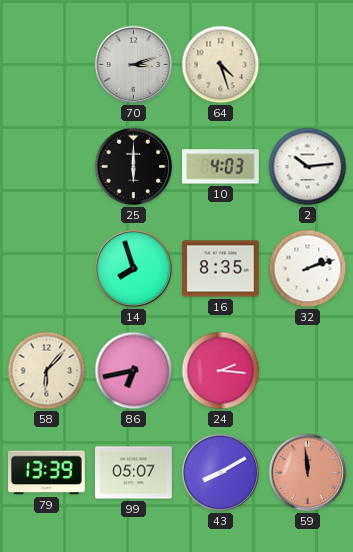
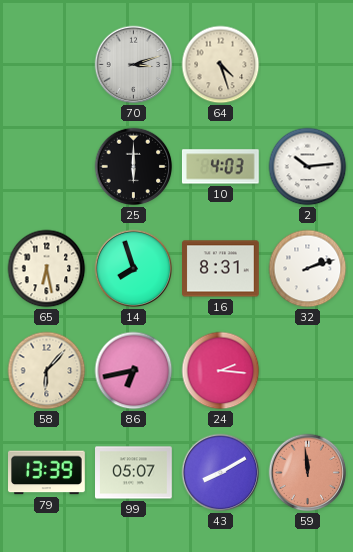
65: none -> 6:28
16: 8:35 -> 8:31
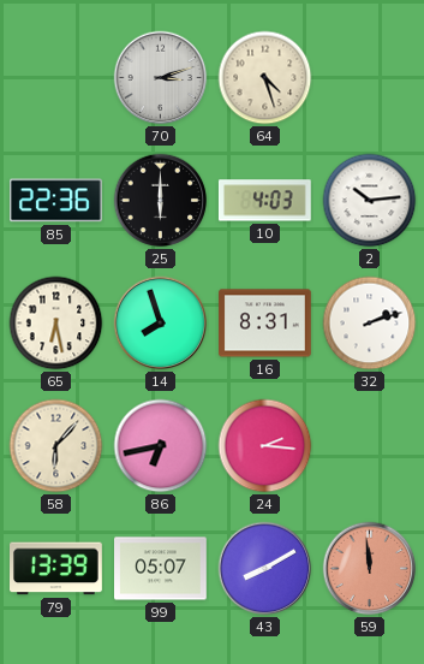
85: none -> 22:36
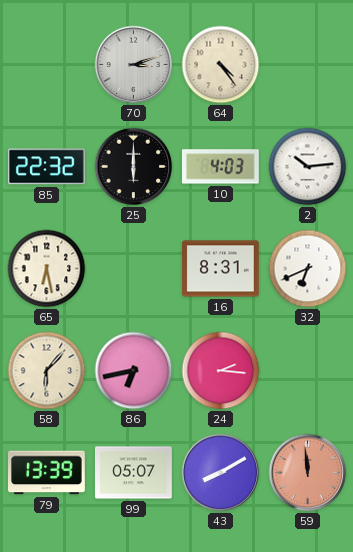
64: 4:27 -> 4:24
85: 22:36 -> 22:32
14: 7:57 -> none
32: 2:12 -> 6:41
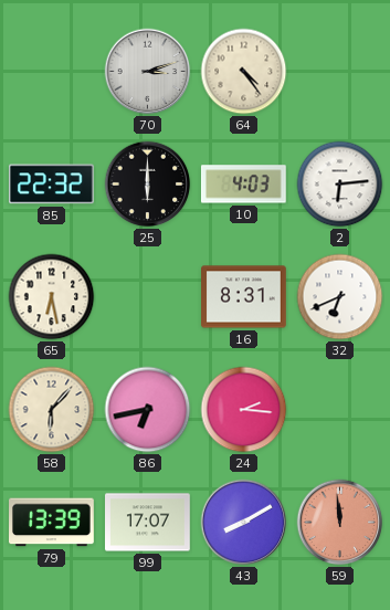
2: 10:14 -> 6:14
99: 05:07 -> 17:07
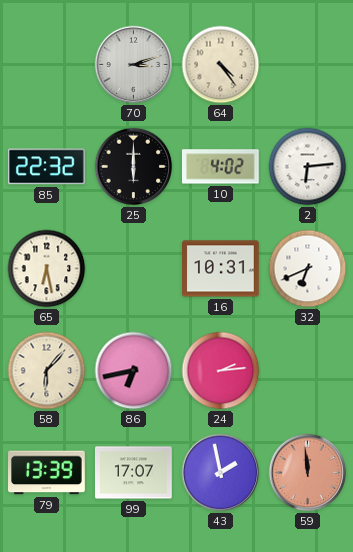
10: 4:03 -> 4:02
16: 8:31 -> 10:31
24: 2:16 -> 2:14
43: 8:10 -> 1:58
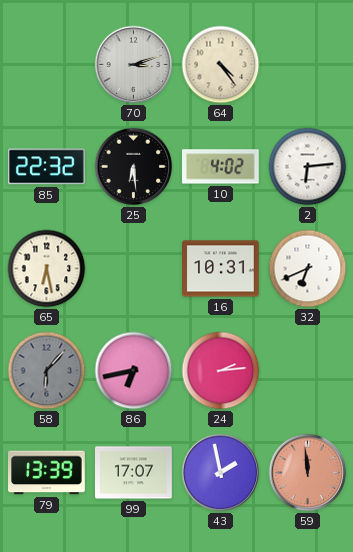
25: 6:00 -> 6:29
58 dial: cream -> grey
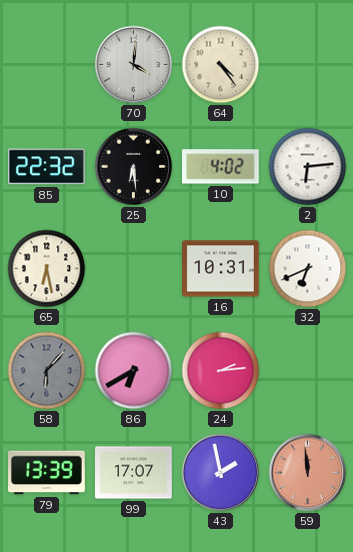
70: 3:12 -> 4:01
86: 6:43 -> 6:40
